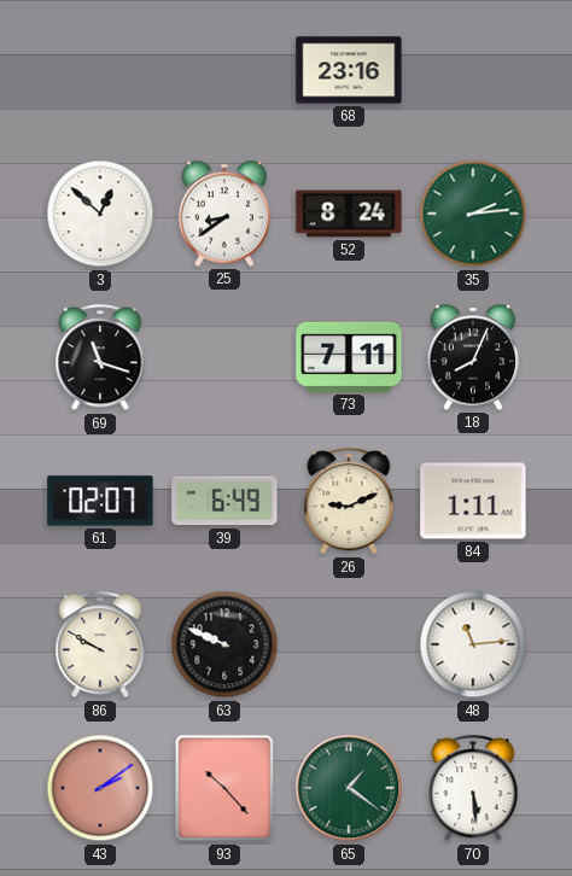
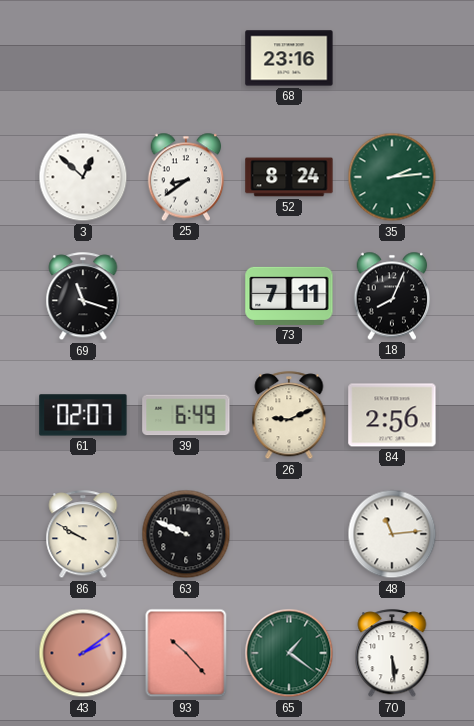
84: 1:11 -> 2:56
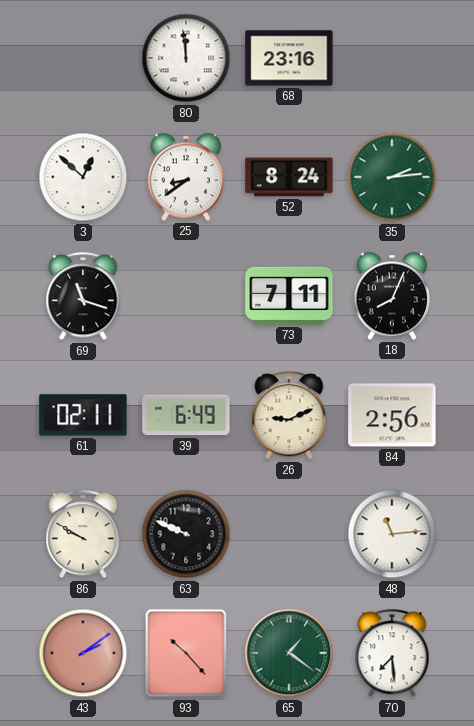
80: none -> 11:59
61: 02:07 -> 02:11
70: 5:29 -> 7:29
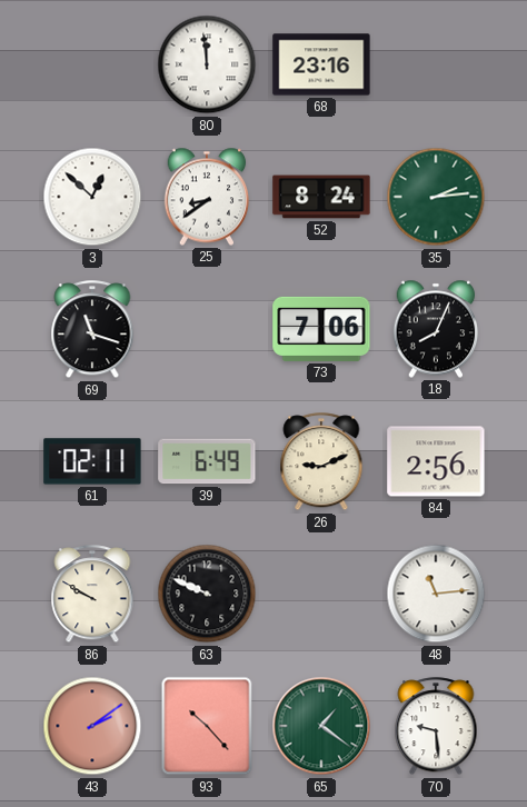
73: 7:11 -> 7:06
70: 7:29 -> 9:29
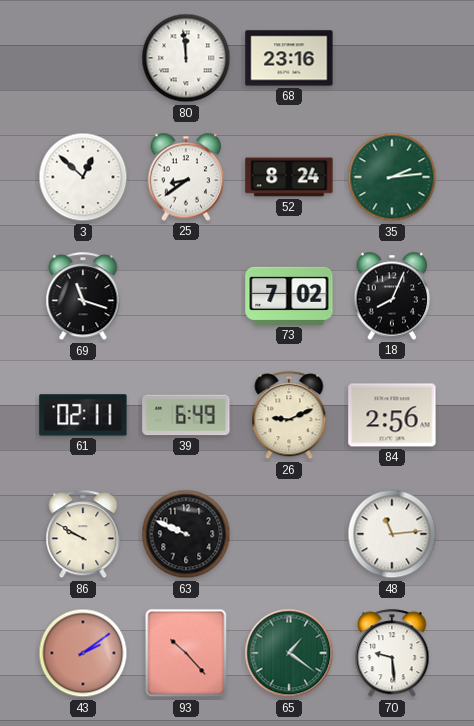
73: 7:06 -> 7:02
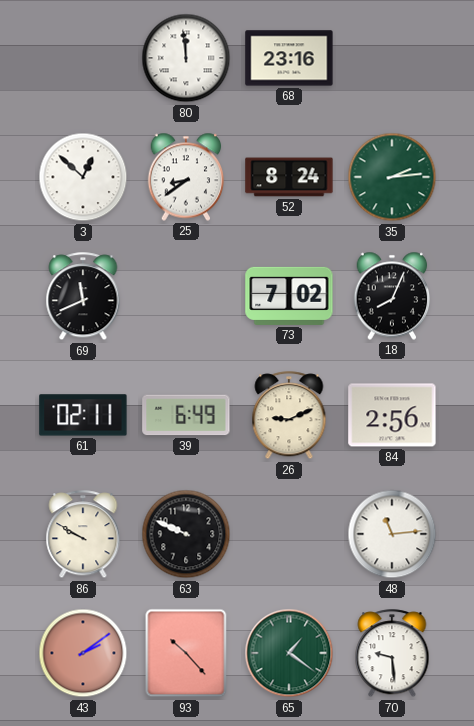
69: 11:18 -> 11:41
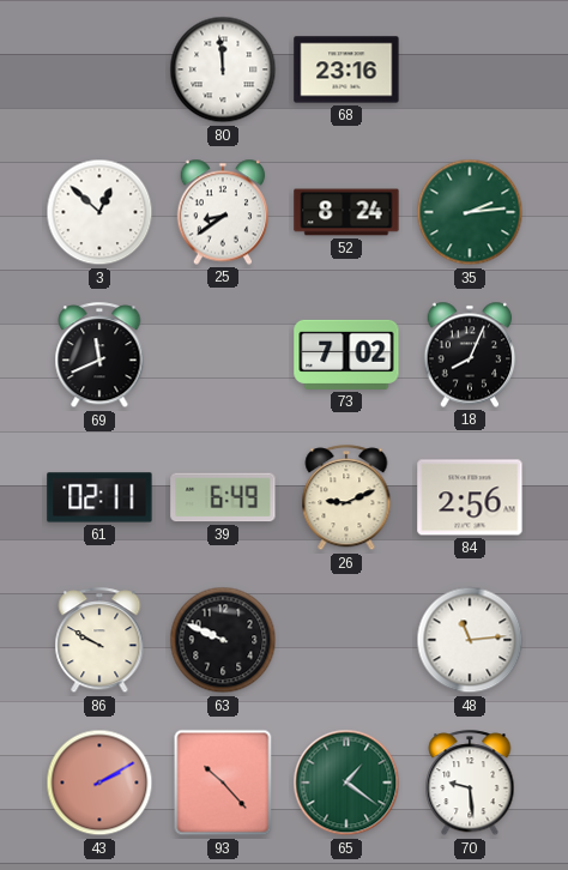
43: 2:09 -> 2:10
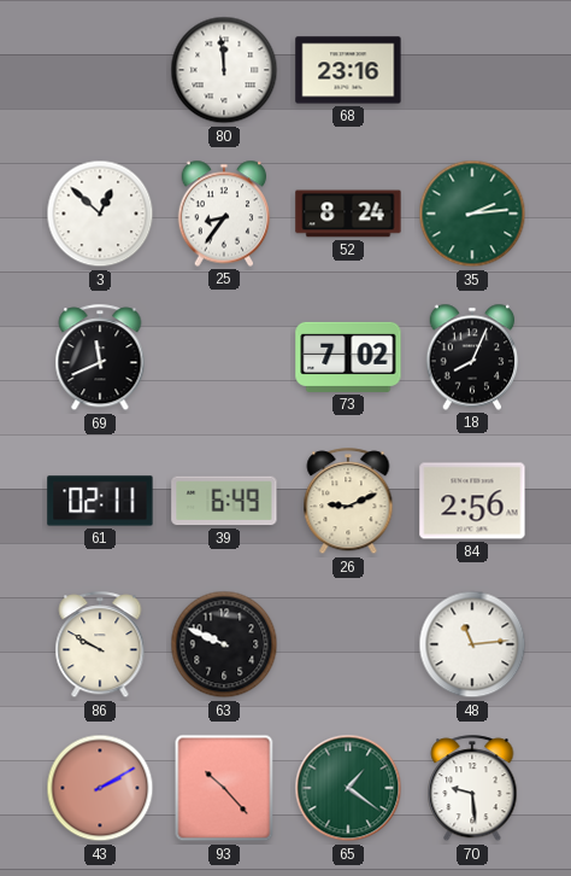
25: 8:39 -> 8:36
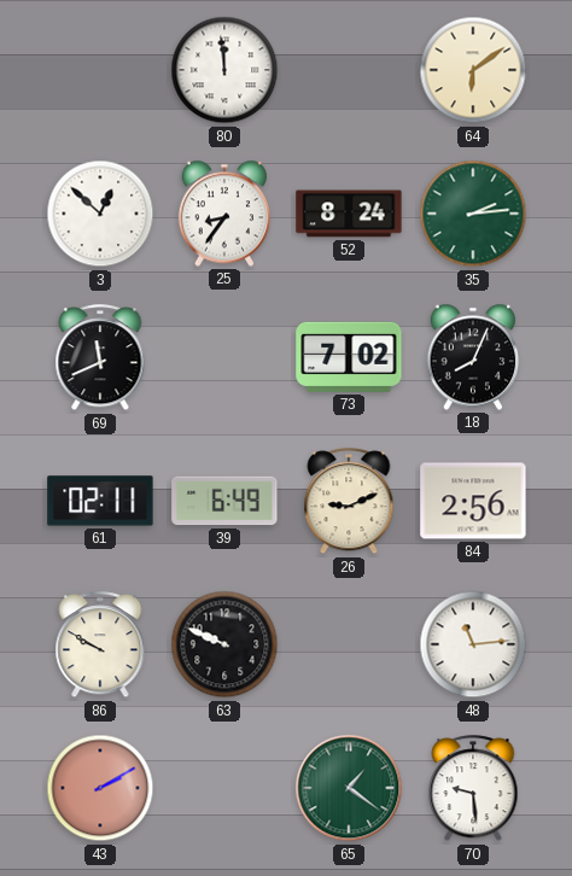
68: 23:16 -> none
64: none -> 6:09
93: 10:23 -> none
